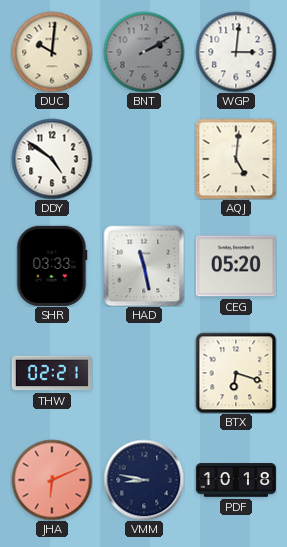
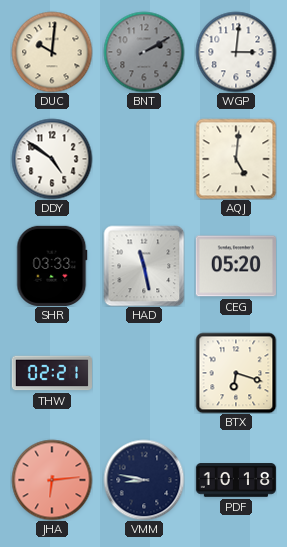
JHA: 6:11 -> 6:14
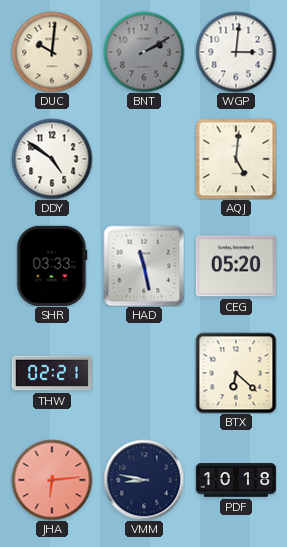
BTX: 6:18 -> 6:22
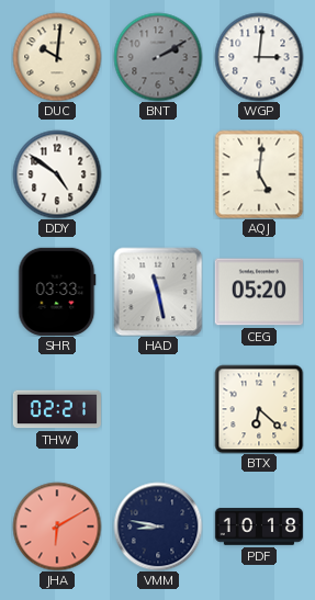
JHA: 6:14 -> 6:10
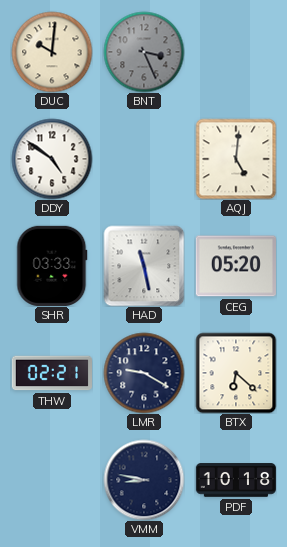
BNT: 2:10 -> 3:26
WGP: 3:01 -> none
LMR: none -> 9:20
JHA: 6:10 -> none
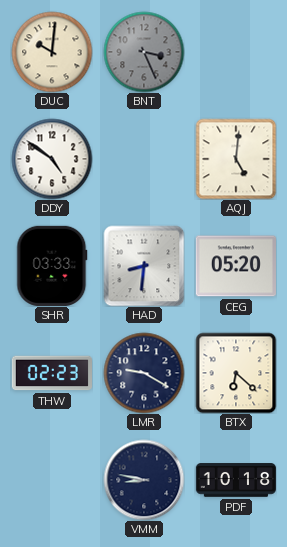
HAD: 11:28 -> 8:31
THW: 02:21 -> 02:23
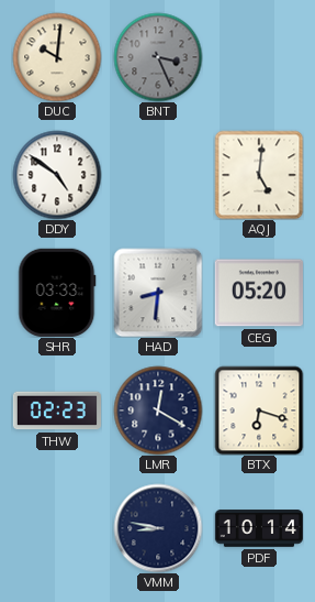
LMR: 9:20 -> 12:20
BTX: 6:22 -> 6:18
PDF: 10:18 -> 10:14
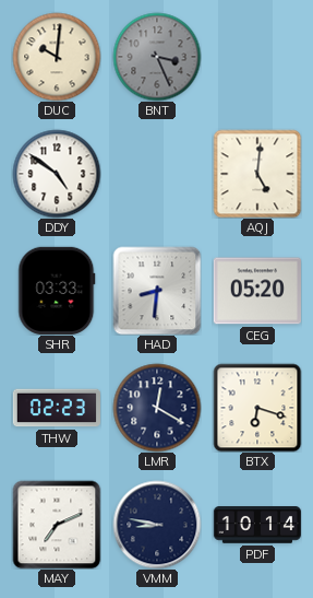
MAY: none -> 7:11
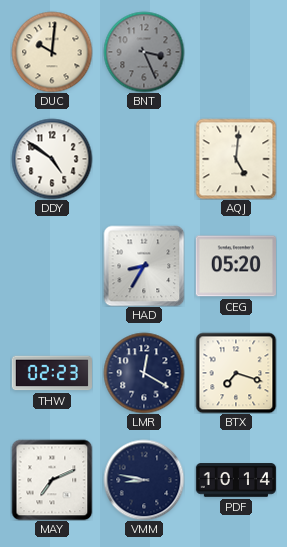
SHR: 03:33 -> none
HAD: 8:31 -> 8:35
BTX: 6:18 -> 7:18
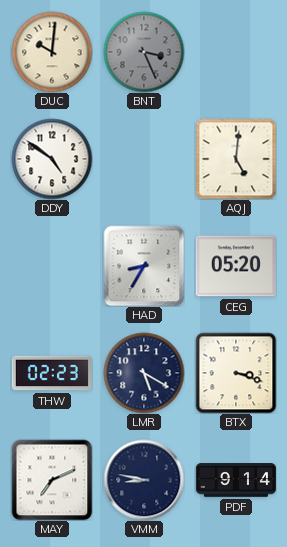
LMR: 12:20 -> 5:20
BTX: 7:18 -> 3:18
PDF: 10:14 -> 9:14
